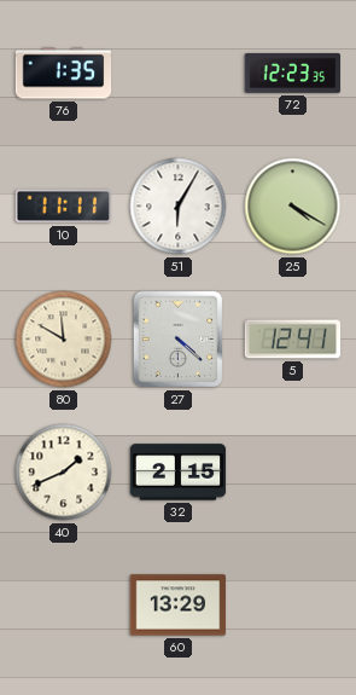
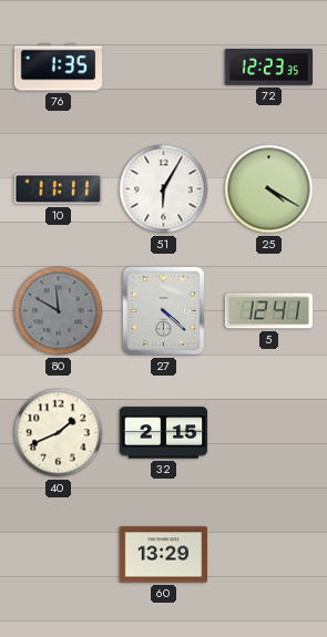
80 dial: cream -> grey
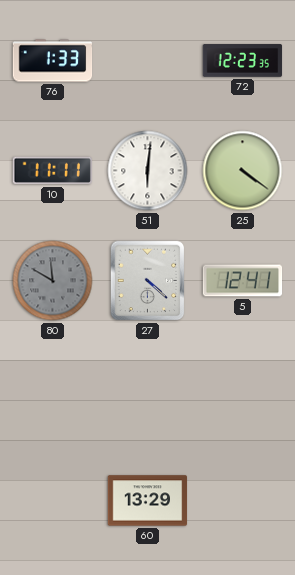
76: 1:35 -> 1:33
51: 6:05 -> 6:01
25: 4:20 -> 4:21
40: 1:41 -> none
32: 2:15 -> none
